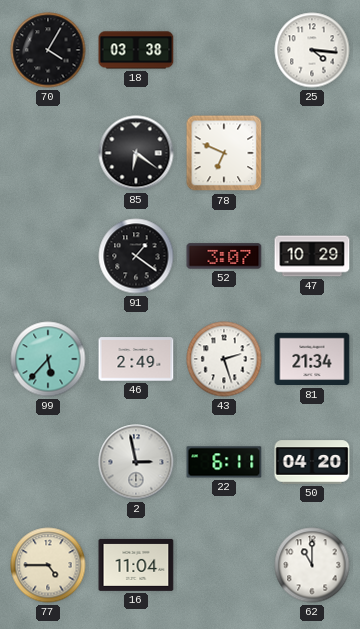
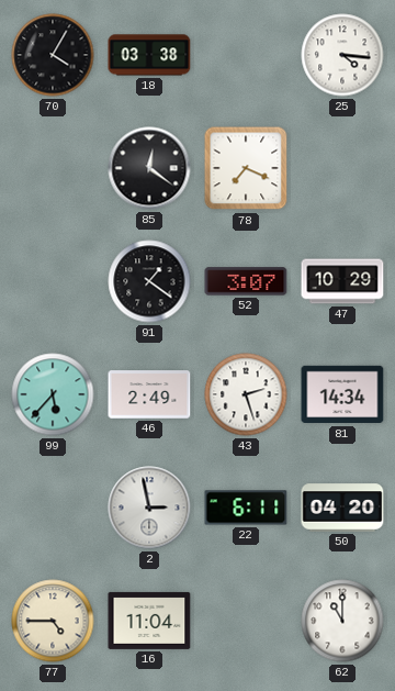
85: 6:21 -> 12:21
78: 6:49 -> 7:19
81: 21:34 -> 14:34
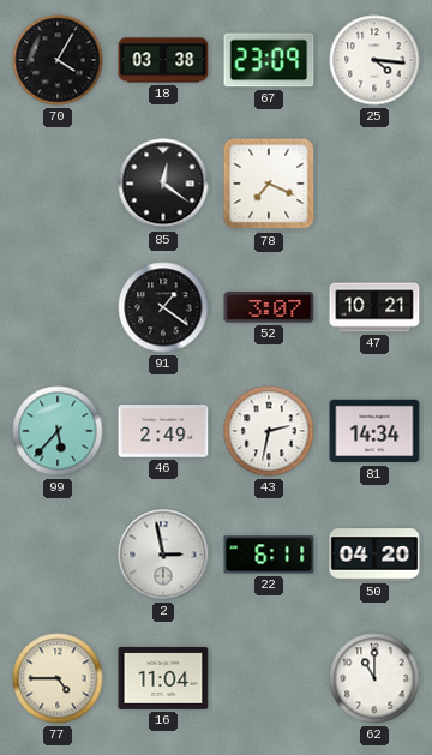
67: none -> 23:09
47: 10:29 -> 10:21
43: 2:27 -> 2:32
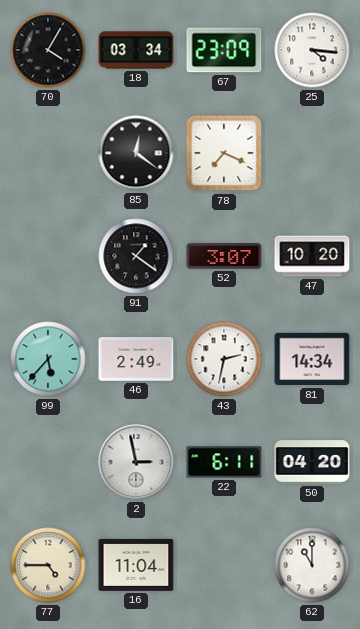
18: 03:38 -> 03:34
47: 10:21 -> 10:20
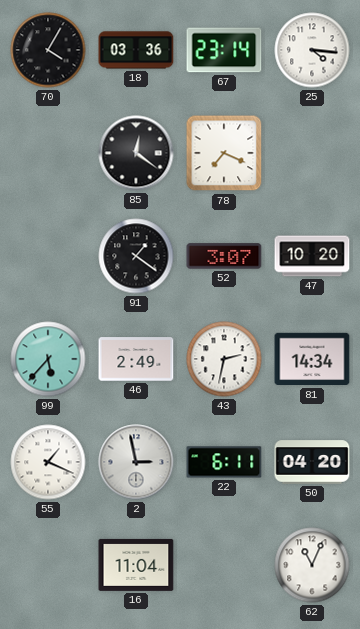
18: 03:34 -> 03:36
67: 23:09 -> 23:14
55: none -> 1:19
77: 4:45 -> none
62: 11:00 -> 11:04
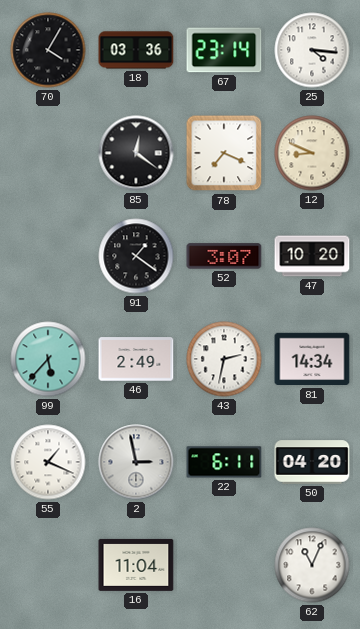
12: none -> 8:49
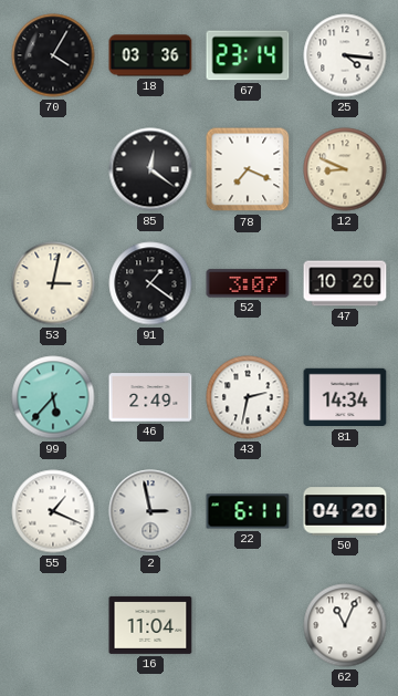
53: none -> 3:02
